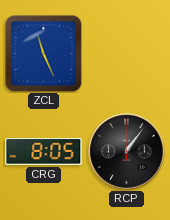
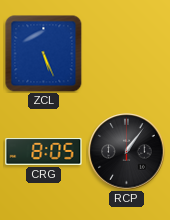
ZCL: 11:26 -> 5:26
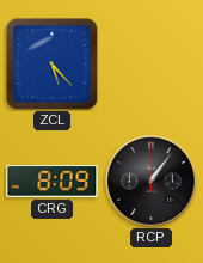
ZCL: 5:26 -> 5:23
CRG: 8:05 -> 8:09
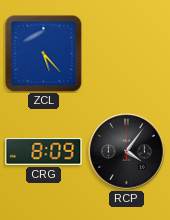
RCP: 1:06 -> 4:06
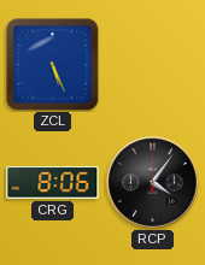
ZCL: 5:23 -> 5:26
CRG: 8:09 -> 8:06
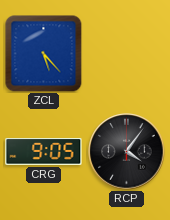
ZCL: 5:26 -> 5:23
CRG: 8:06 -> 9:05
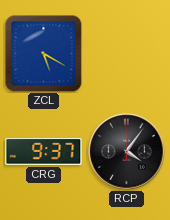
ZCL: 5:23 -> 5:20
CRG: 9:05 -> 9:37
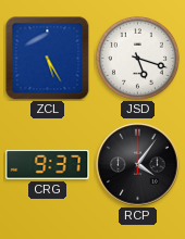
ZCL: 5:20 -> 5:25
JSD: none -> 5:18
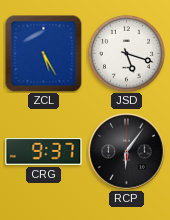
RCP: 4:06 -> 6:06
